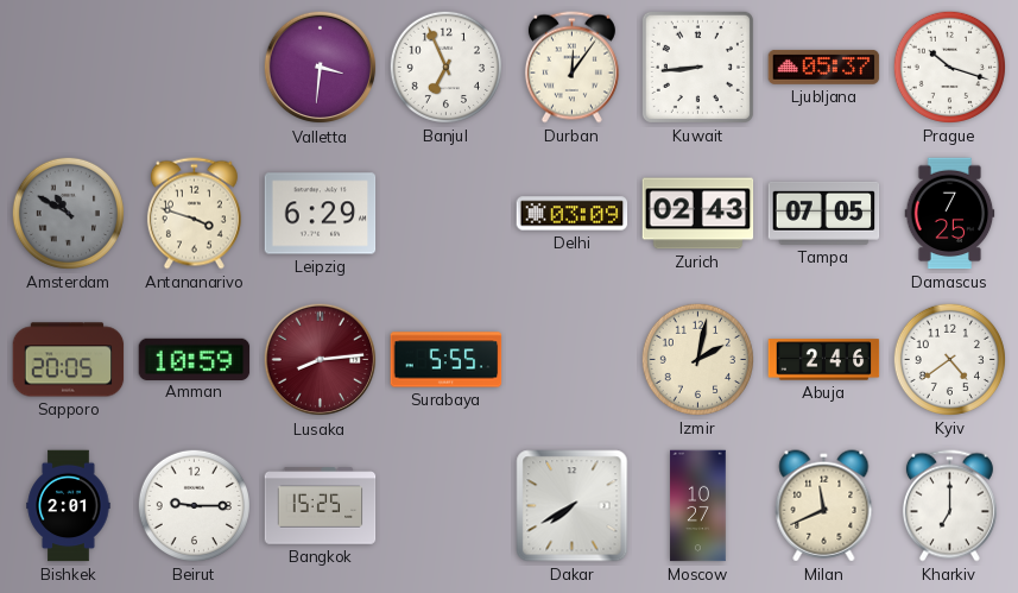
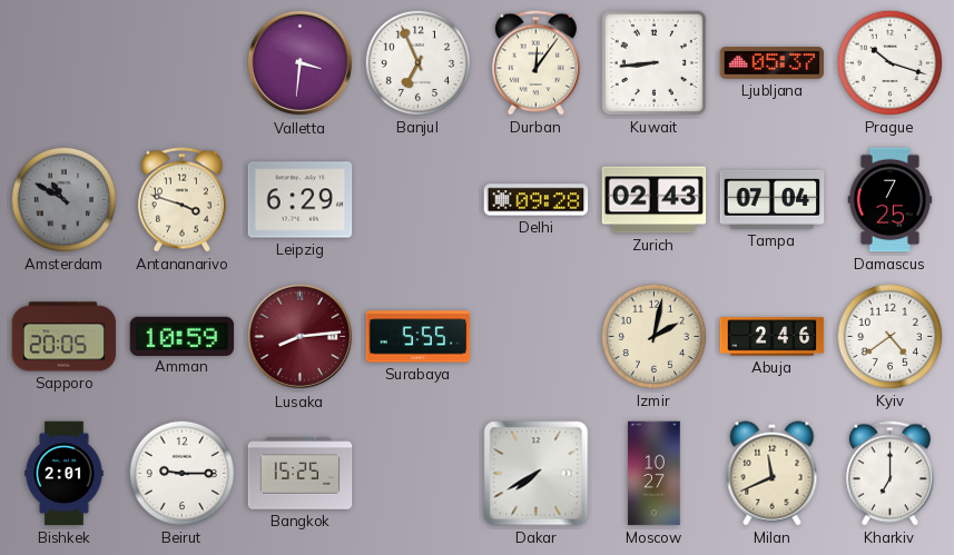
Delhi: 03:09 -> 09:28
Tampa: 07:05 -> 07:04
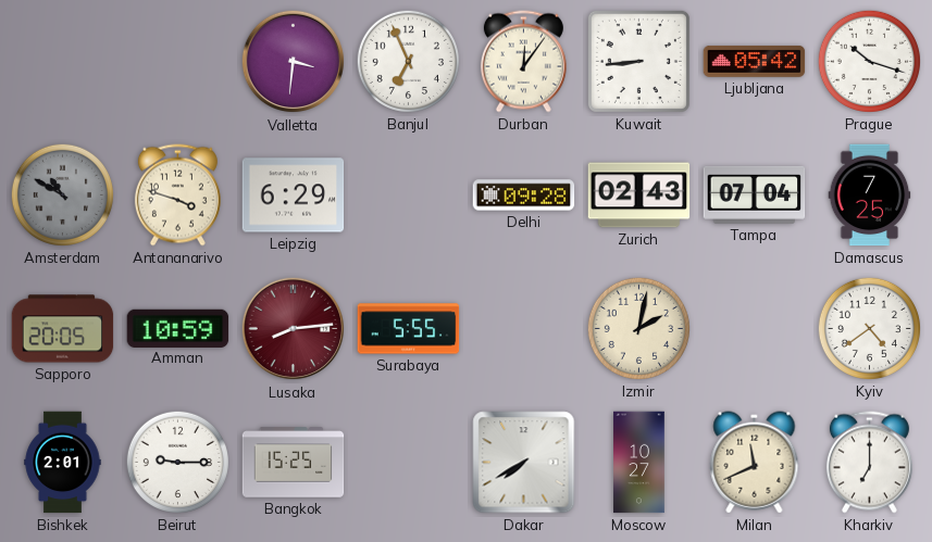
Ljubljana: 05:37 -> 05:42
Abuja: 2:46 -> none
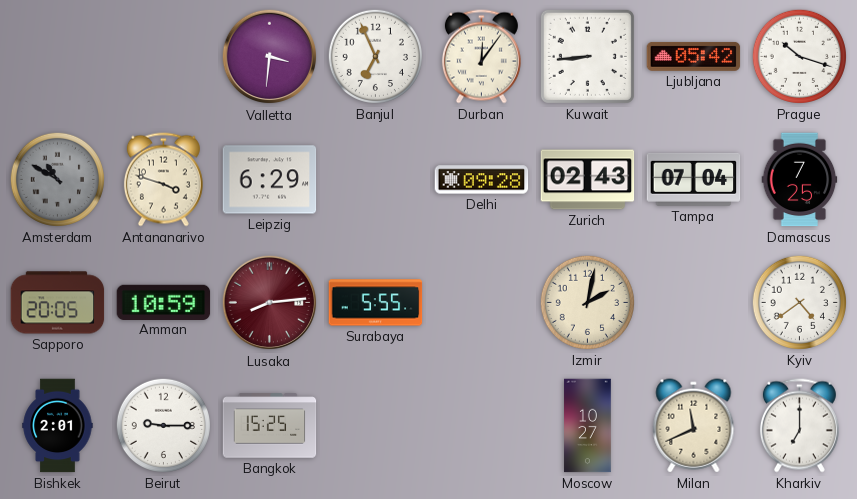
Dakar: 7:40 -> none
